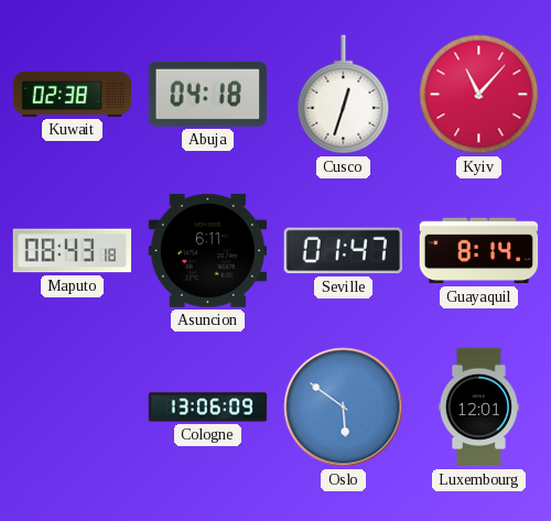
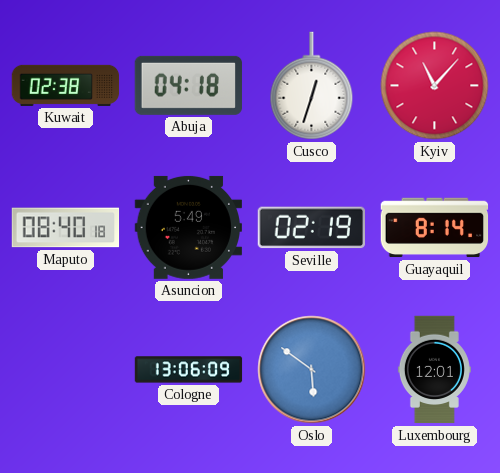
Maputo: 08:43 -> 08:40
Asuncion: 6:11 -> 5:49
Seville: 01:47 -> 02:19
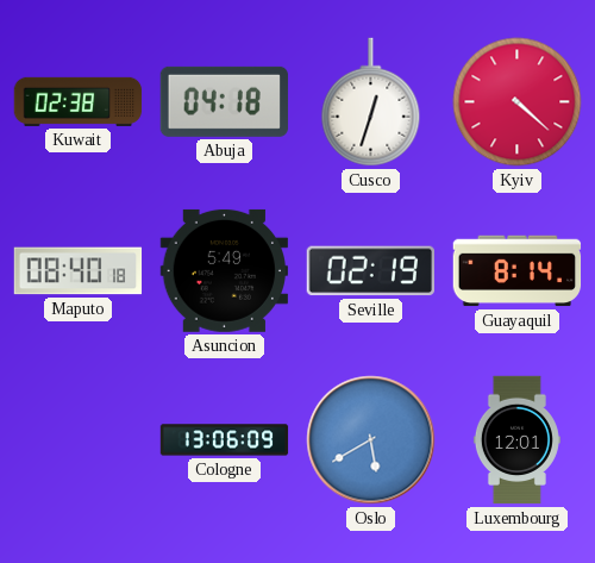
Kyiv: 11:07 -> 4:22
Oslo: 5:51 -> 5:40
